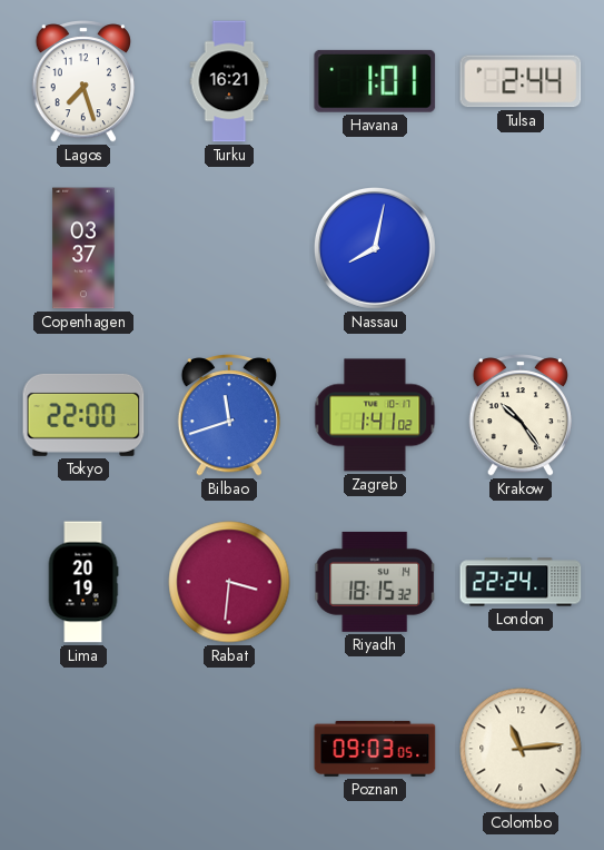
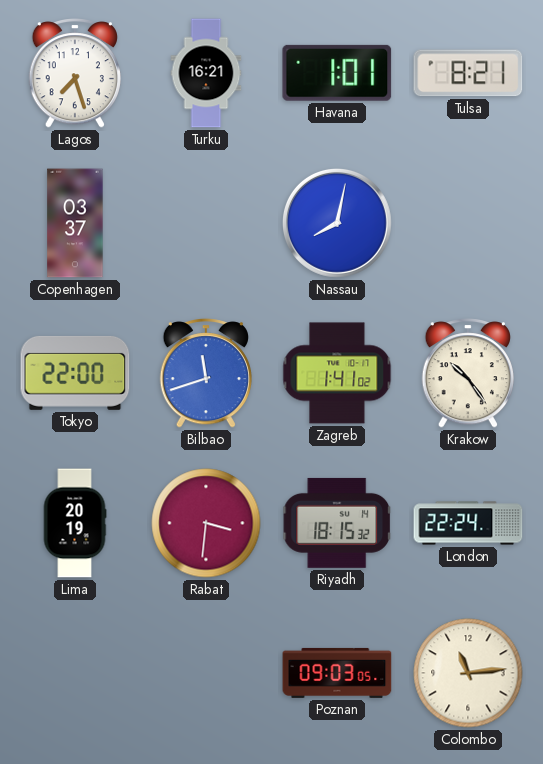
Tulsa: 2:44 -> 8:21
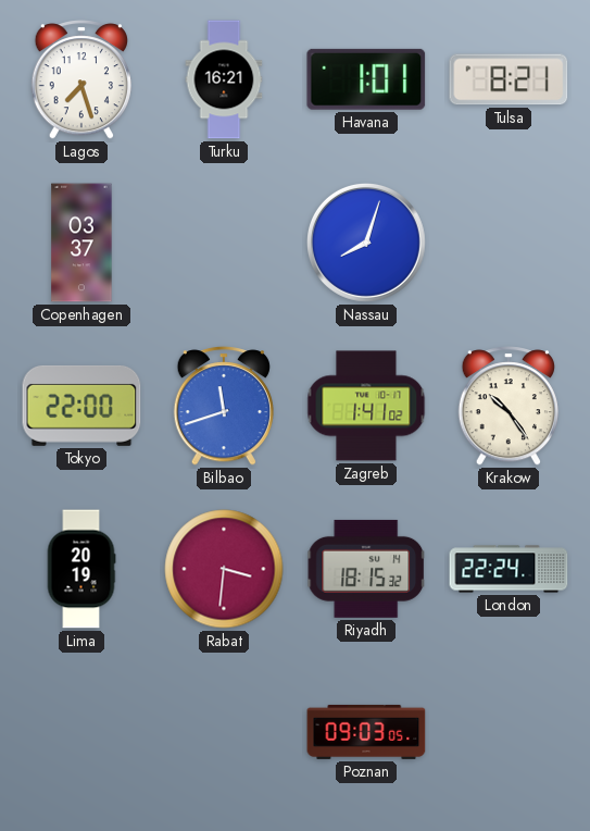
Nassau: 8:02 -> 8:03
Colombo: 11:14 -> none
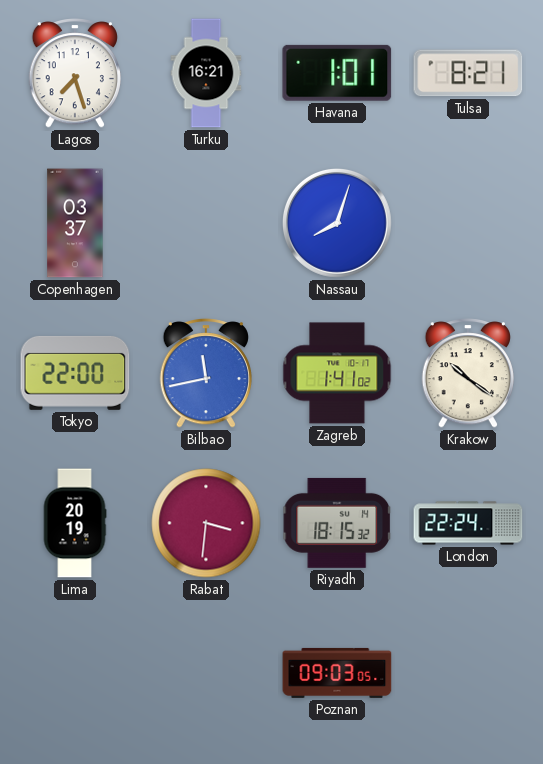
Bilbao: 11:42 -> 11:43
Krakow: 10:24 -> 10:21
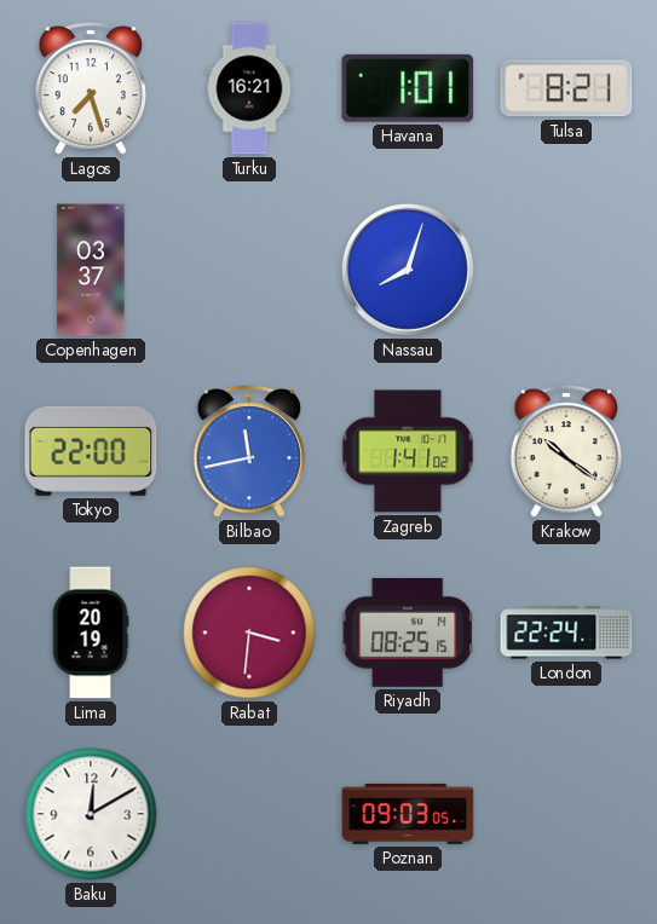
Riyadh: 18:15 -> 08:25
Baku: none -> 12:10
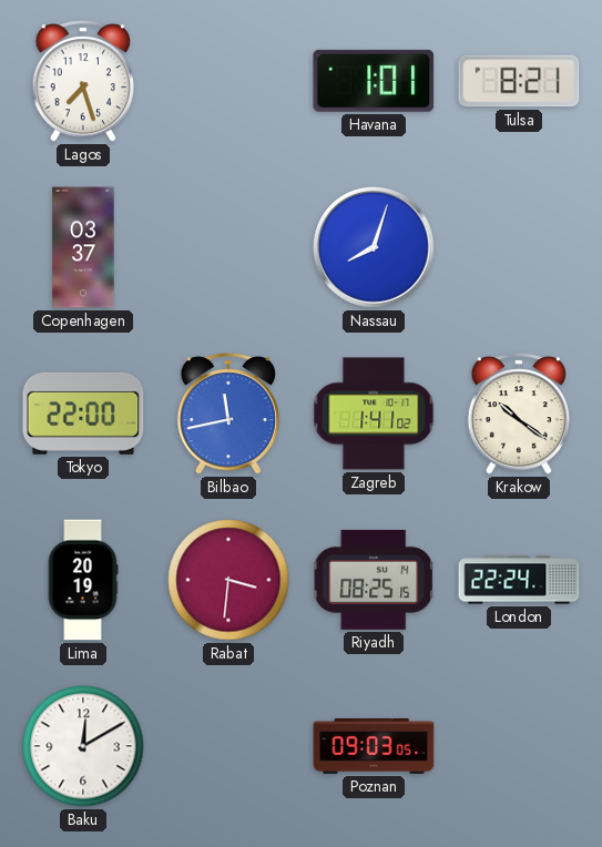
Turku: 16:21 -> none
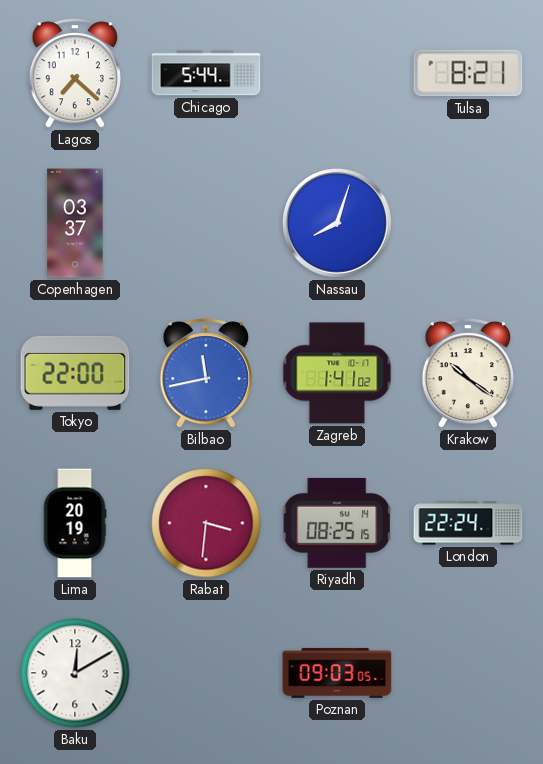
Lagos: 7:27 -> 7:22
Chicago: none -> 5:44
Havana: 1:01 -> none
